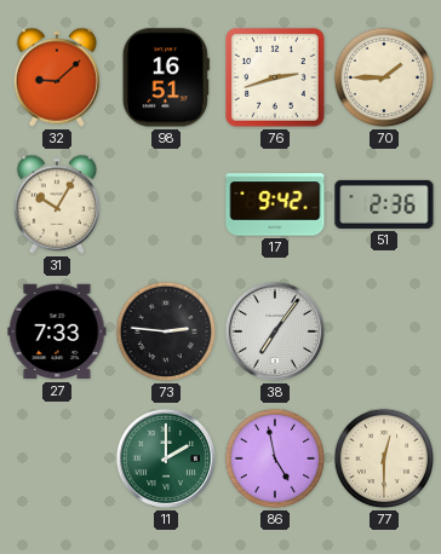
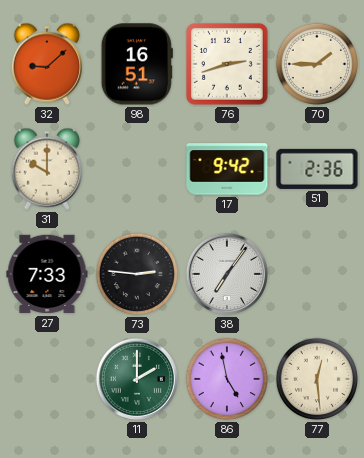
31: 10:05 -> 10:00
77: 12:30 -> 12:29
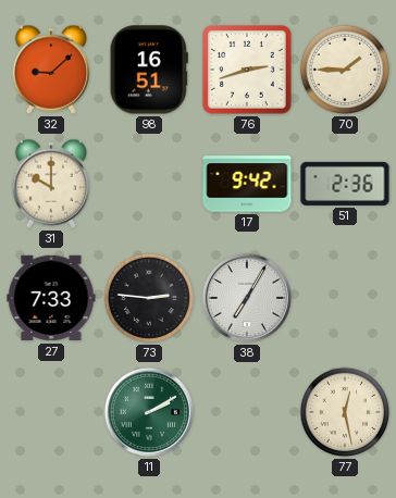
38: 7:06 -> 7:05
11: 2:00 -> 2:10
86: 4:58 -> none
77: 12:29 -> 12:28
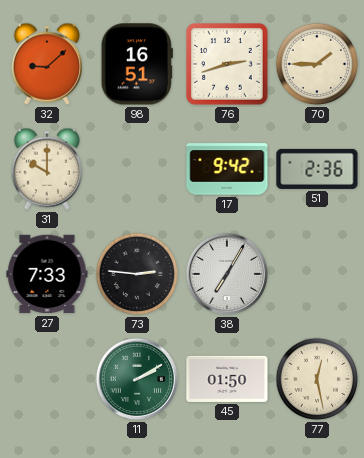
45: none -> 01:50
